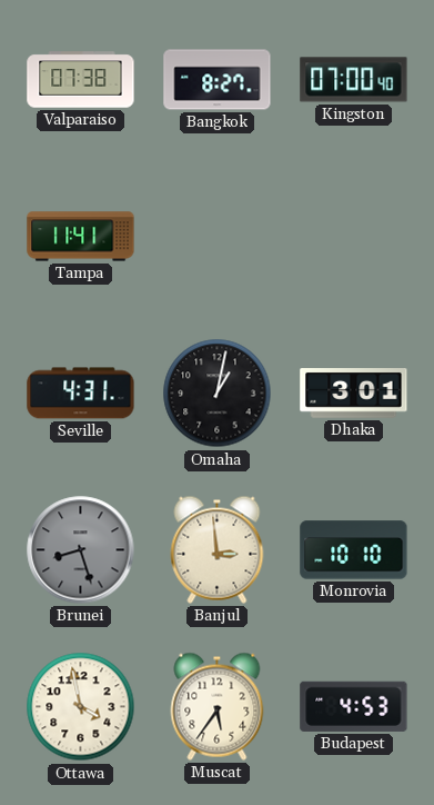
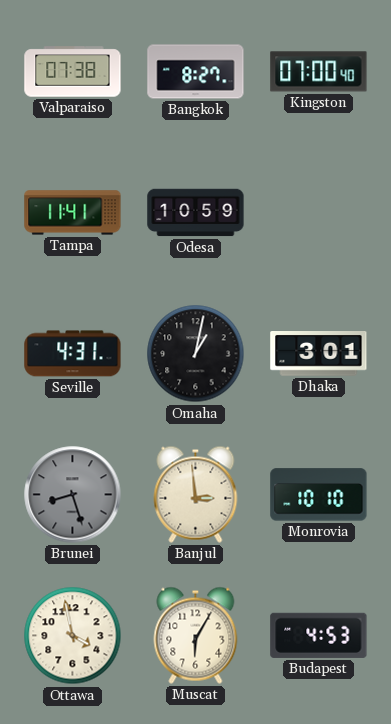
Odesa: none -> 10:59
Muscat: 5:36 -> 6:05
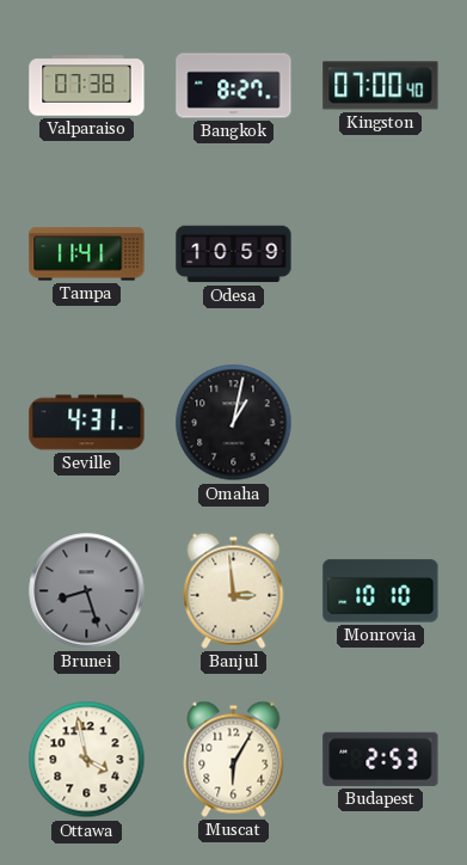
Dhaka: 3:01 -> none
Budapest: 4:53 -> 2:53
